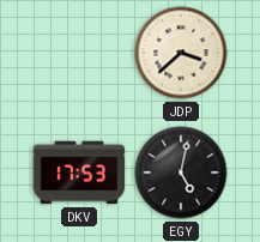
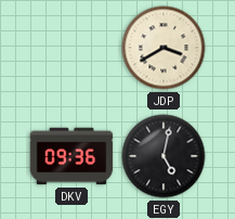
JDP: 3:38 -> 3:40
DKV: 17:53 -> 09:36
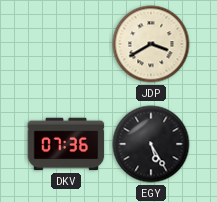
DKV: 09:36 -> 07:36
EGY: 5:02 -> 5:25
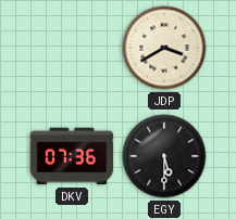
EGY: 5:25 -> 5:30
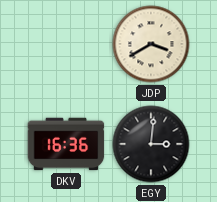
DKV: 07:36 -> 16:36
EGY: 5:30 -> 3:01
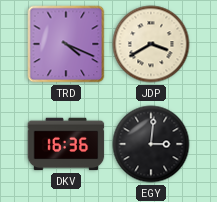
TRD: none -> 4:19
